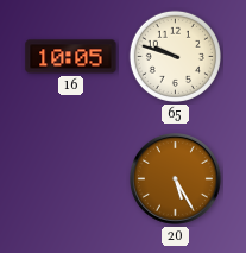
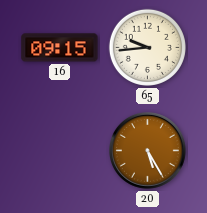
16: 10:05 -> 09:15
65: 9:48 -> 9:44
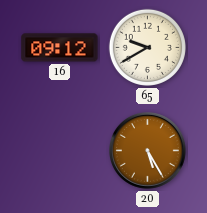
16: 09:15 -> 09:12
65: 9:44 -> 9:40
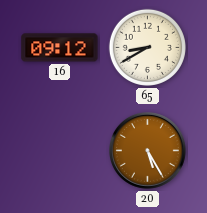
65: 9:40 -> 8:40
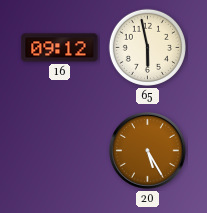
65: 8:40 -> 5:58
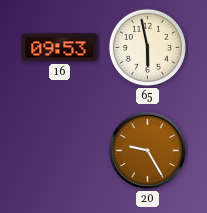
16: 09:12 -> 09:53
20: 5:25 -> 9:25
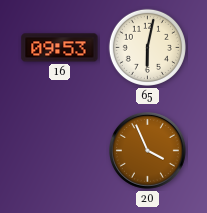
65: 5:58 -> 6:02
20: 9:25 -> 3:56
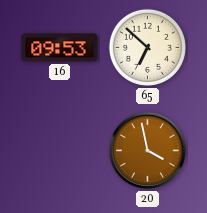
65: 6:02 -> 6:52
20: 3:56 -> 3:58
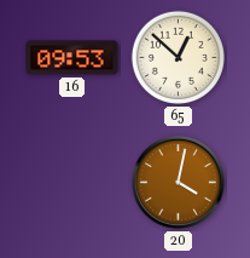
65: 6:52 -> 12:52
20: 3:58 -> 4:02
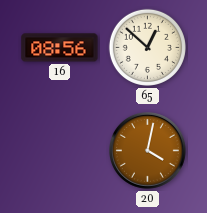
16: 09:53 -> 08:56
